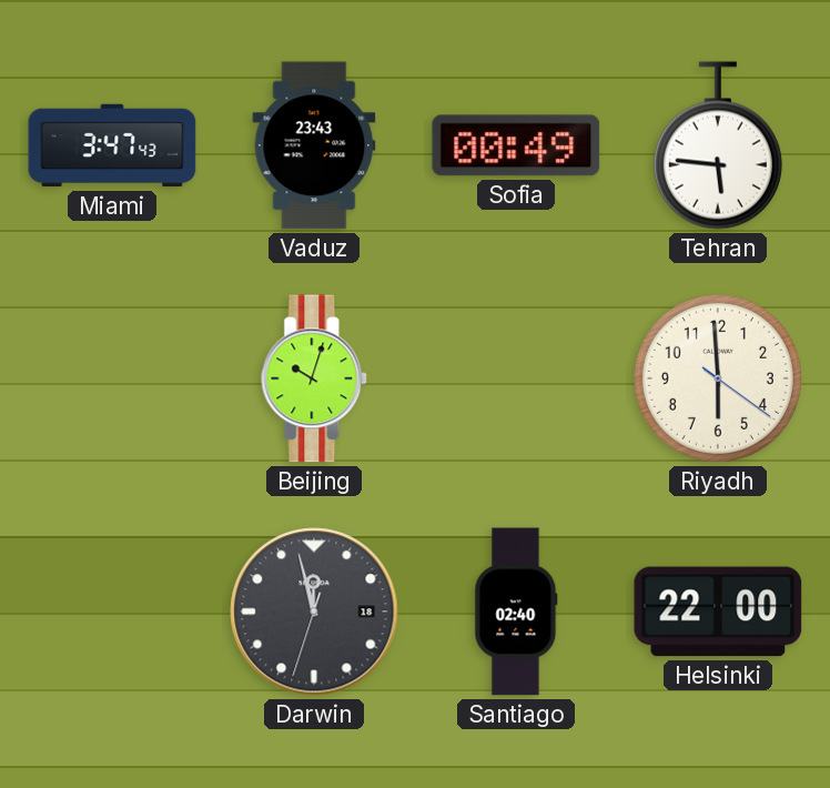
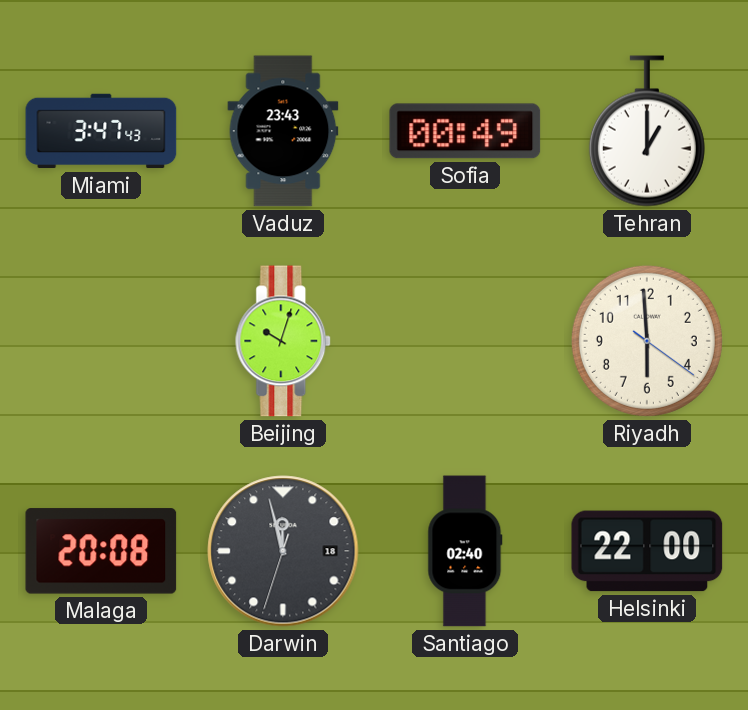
Tehran: 5:46 -> 1:00
Malaga: none -> 20:08
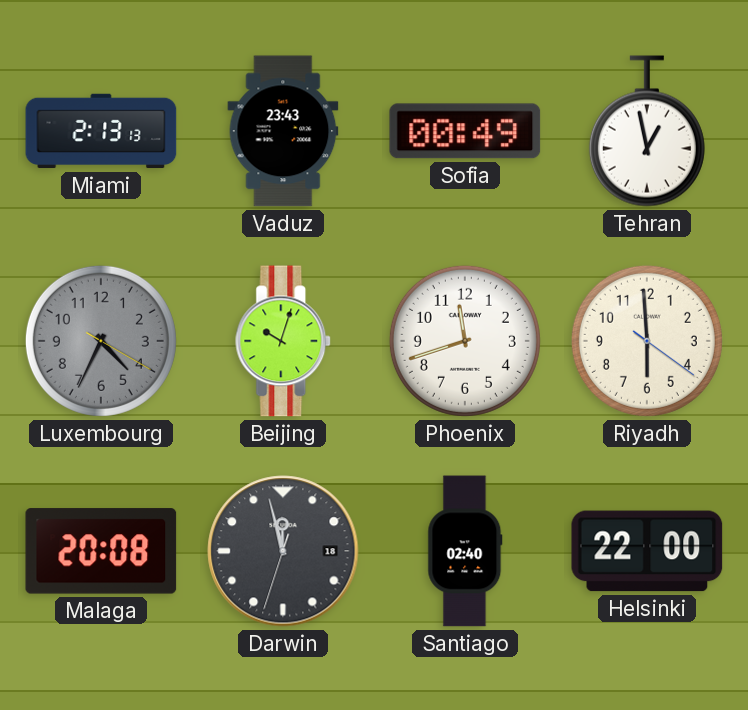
Miami: 3:47 -> 2:13
Tehran: 1:00 -> 12:58
Luxembourg: none -> 4:34
Phoenix: none -> 11:42
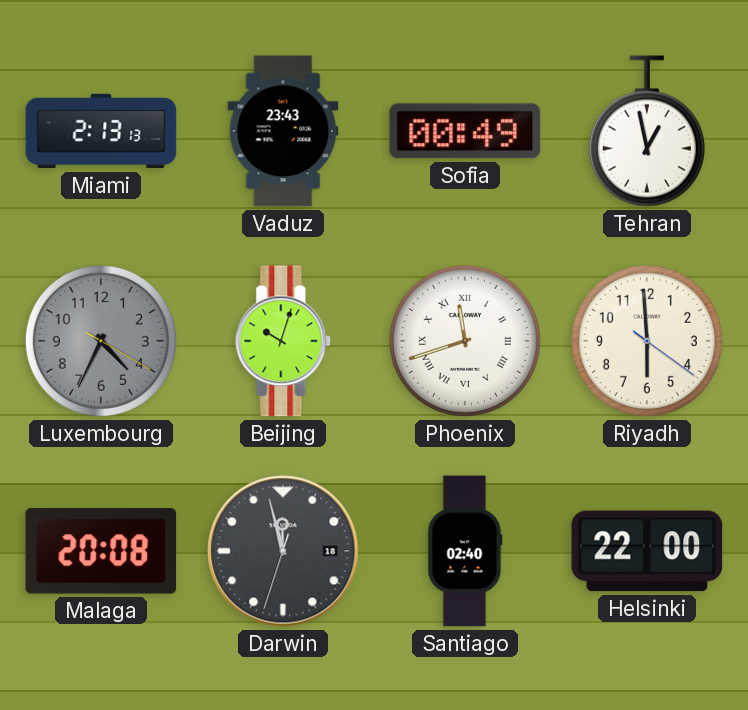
Phoenix numerals: Arabic -> Roman
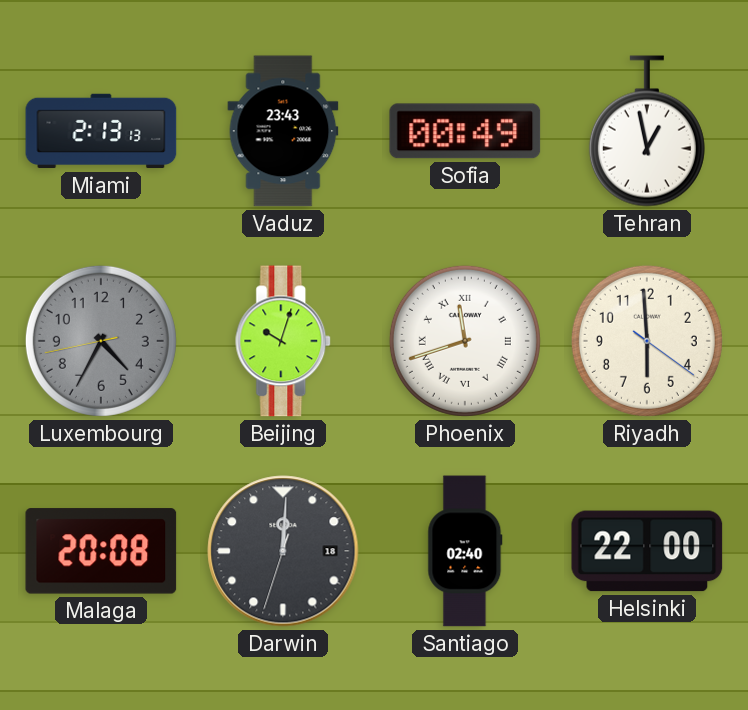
Luxembourg: 4:34:20 -> 4:34:43
Darwin: 11:57 -> 12:00
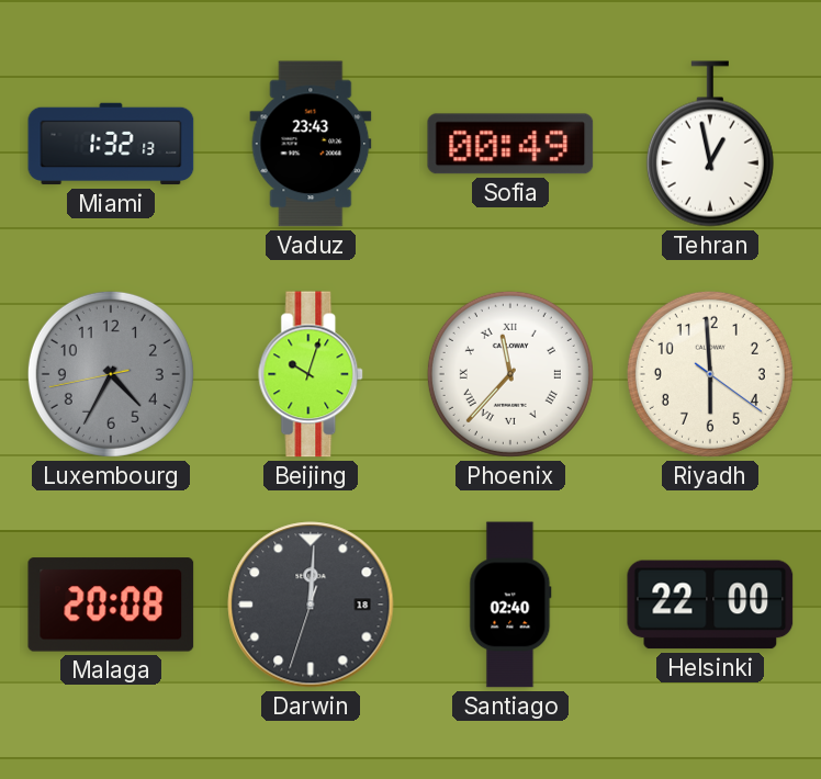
Miami: 2:13 -> 1:32
Phoenix: 11:42 -> 11:37
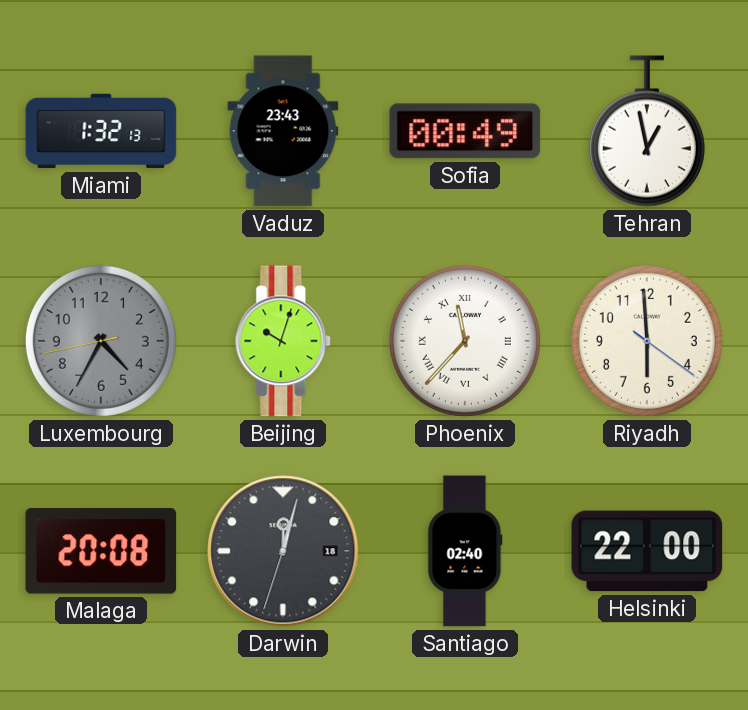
Darwin: 12:00 -> 12:02
